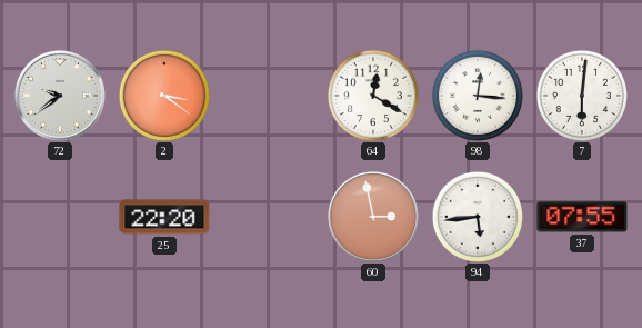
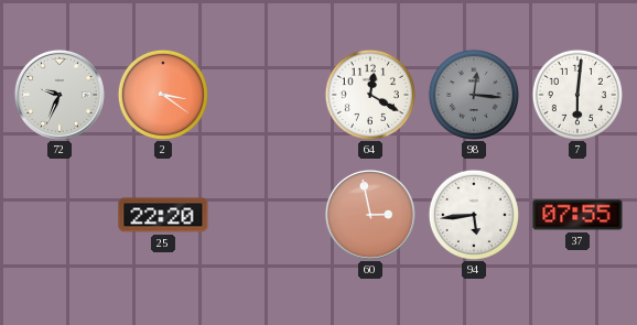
72: 9:39 -> 9:34
98 dial: white -> grey
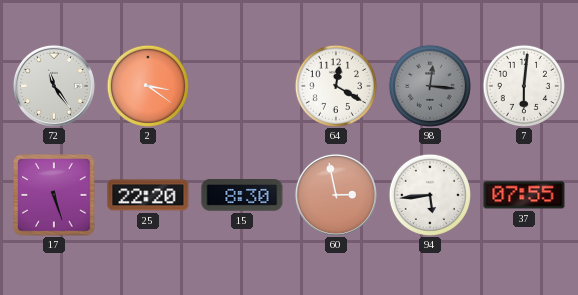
72: 9:34 -> 11:24
17: none -> 5:27
15: none -> 8:30
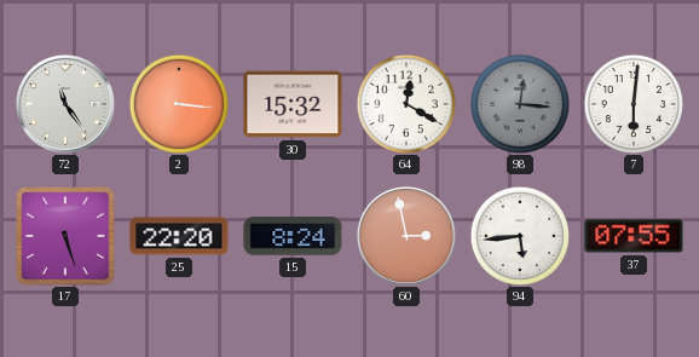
2: 3:21 -> 3:16
30: none -> 15:32
15: 8:30 -> 8:24
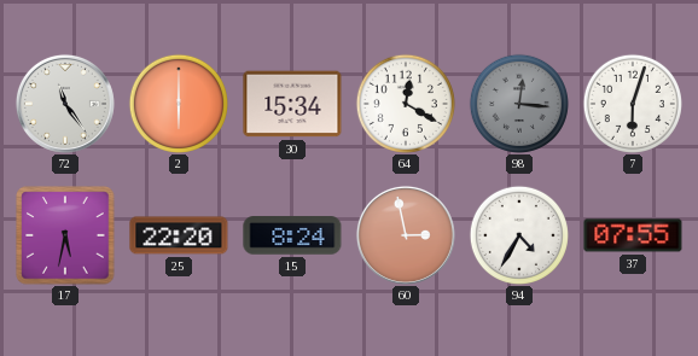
2: 3:16 -> 6:00
30: 15:32 -> 15:34
7: 6:01 -> 6:03
17: 5:27 -> 5:32
94: 5:44 -> 4:35
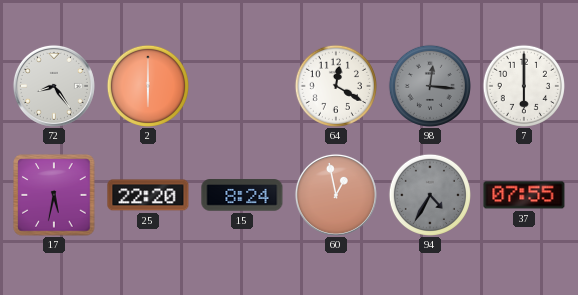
72: 11:24 -> 8:24
30: 15:34 -> none
7: 6:03 -> 6:00
60: 2:58 -> 12:58
94 dial: white -> grey
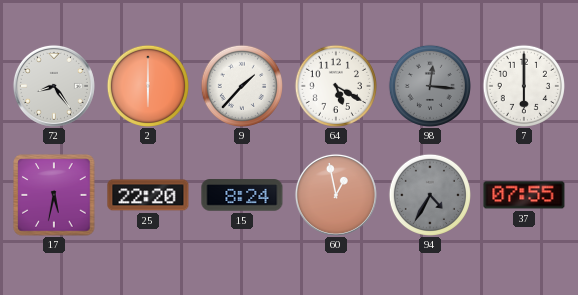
9: none -> 1:37
64: 12:20 -> 5:20
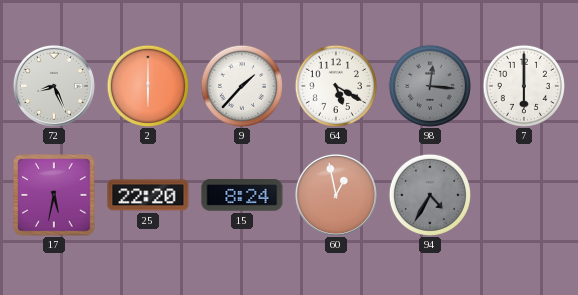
72: 8:24 -> 8:26
37: 07:55 -> none
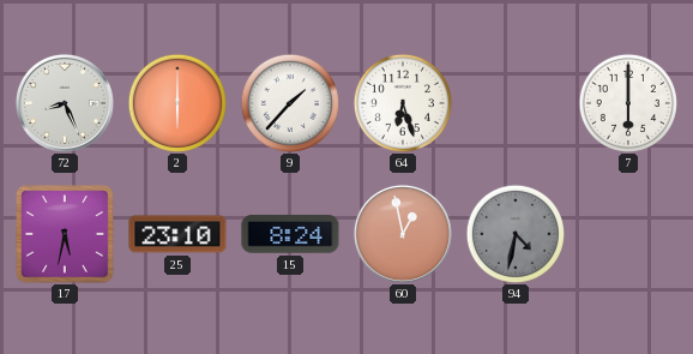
64: 5:20 -> 6:27
98: 12:16 -> none
25: 22:20 -> 23:10
94: 4:35 -> 4:32
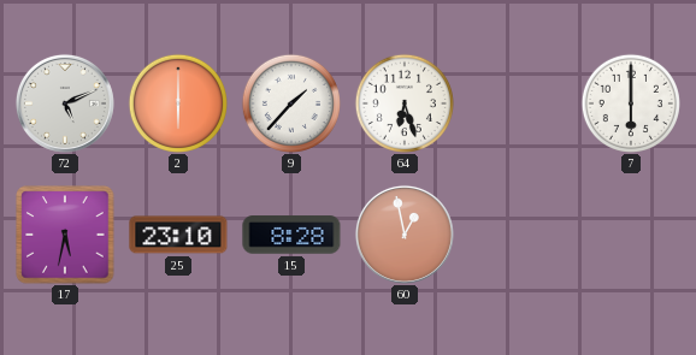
72: 8:26 -> 5:11
15: 8:24 -> 8:28
94: 4:32 -> none
